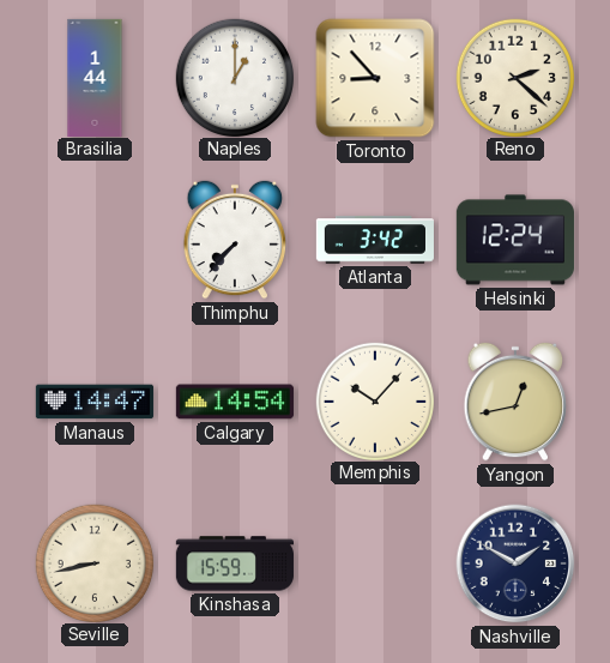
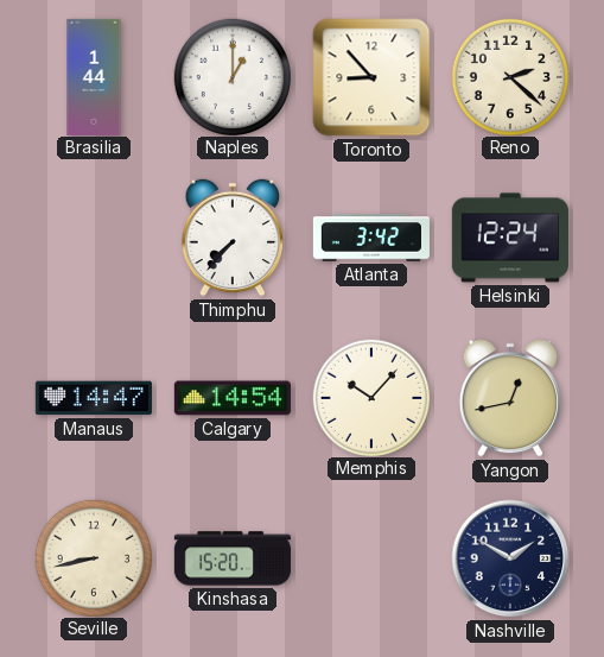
Kinshasa: 15:59 -> 15:20
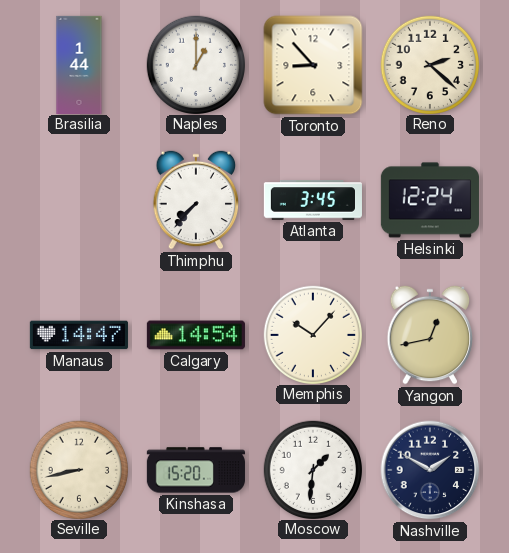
Atlanta: 3:42 -> 3:45
Moscow: none -> 1:31
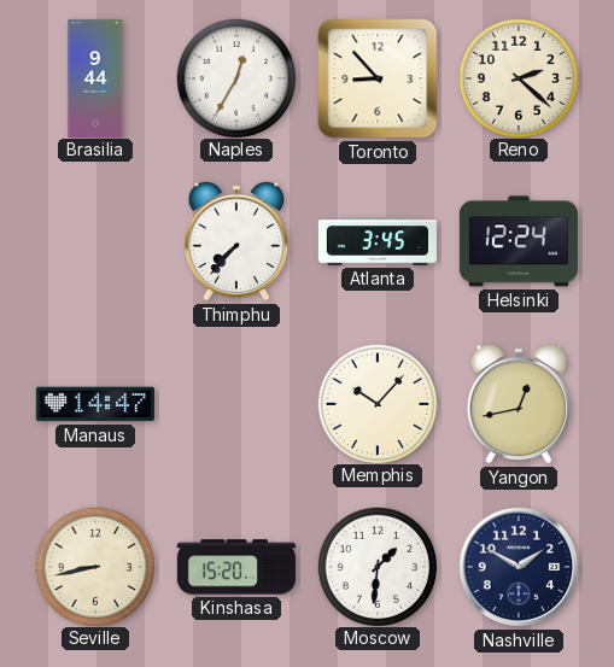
Brasilia: 1:44 -> 9:44
Naples: 1:00 -> 12:35
Calgary: 14:54 -> none
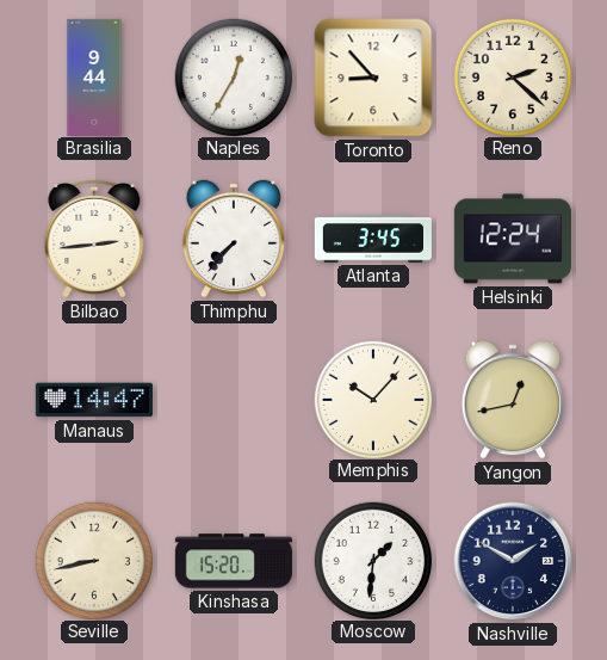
Bilbao: none -> 2:44
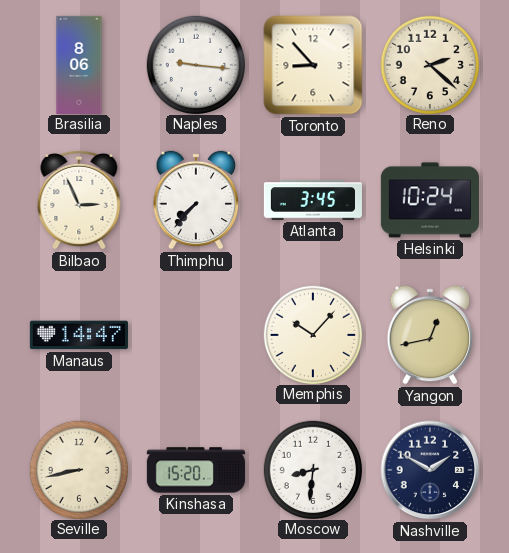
Brasilia: 9:44 -> 8:06
Naples: 12:35 -> 9:16
Bilbao: 2:44 -> 2:56
Helsinki: 12:24 -> 10:24
Moscow: 1:31 -> 8:31
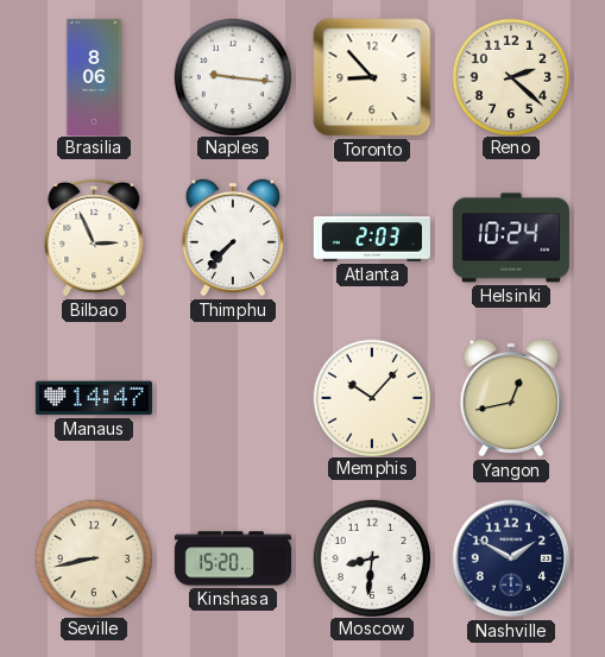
Atlanta: 3:45 -> 2:03
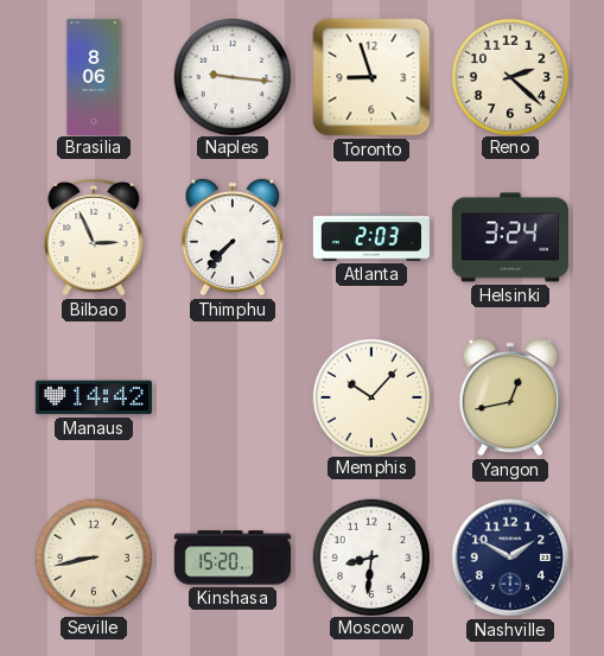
Toronto: 8:53 -> 8:57
Helsinki: 10:24 -> 3:24
Manaus: 14:47 -> 14:42
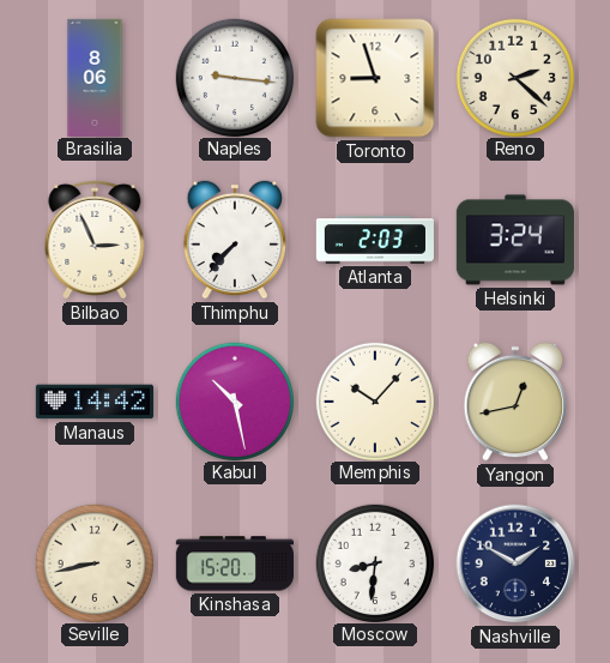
Kabul: none -> 10:28
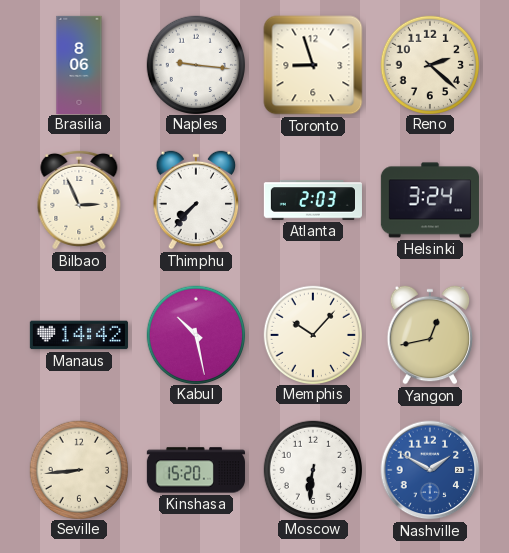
Seville: 8:43 -> 8:44
Moscow: 8:31 -> 6:31
Nashville dial: navy -> blue
